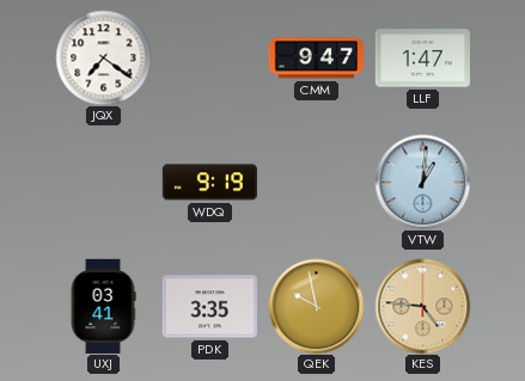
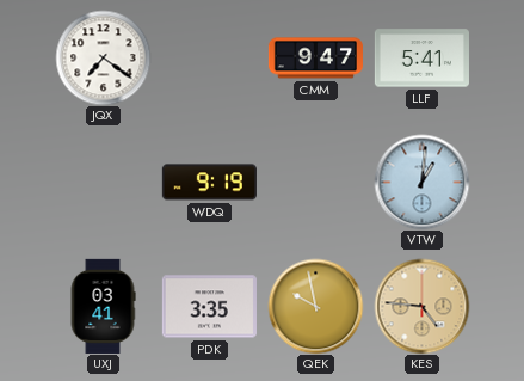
LLF: 1:47 -> 5:41
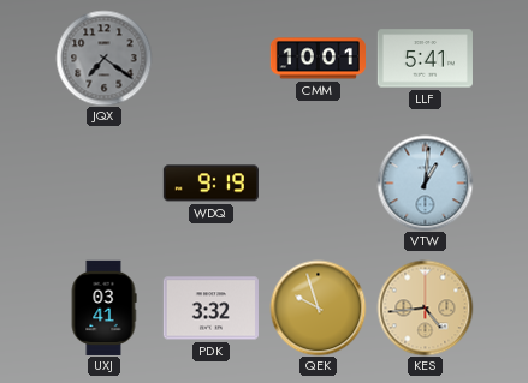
JQX dial: white -> grey
CMM: 9:47 -> 10:01
PDK: 3:35 -> 3:32
QEK: 9:58 -> 9:57
KES: 4:46 -> 4:44
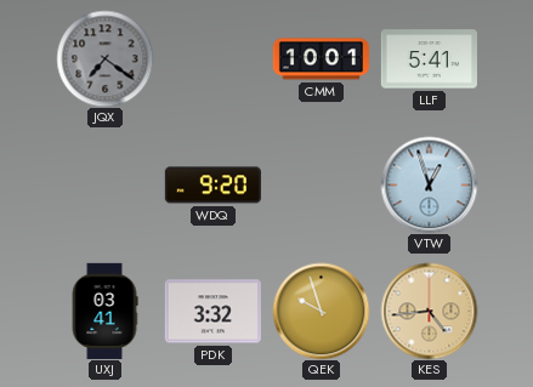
WDQ: 9:19 -> 9:20
VTW: 1:01 -> 12:57
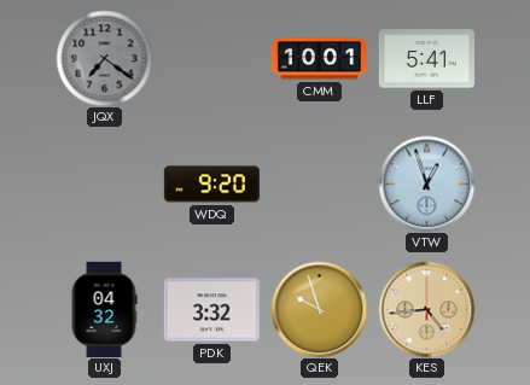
UXJ: 03:41 -> 04:32
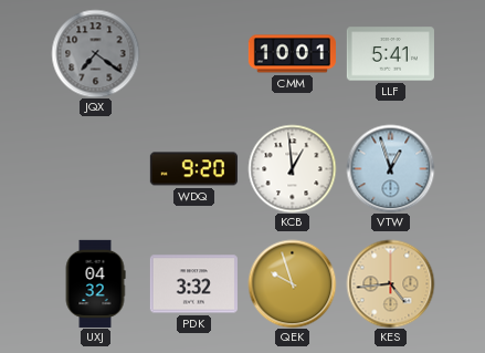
KCB: none -> 12:59
